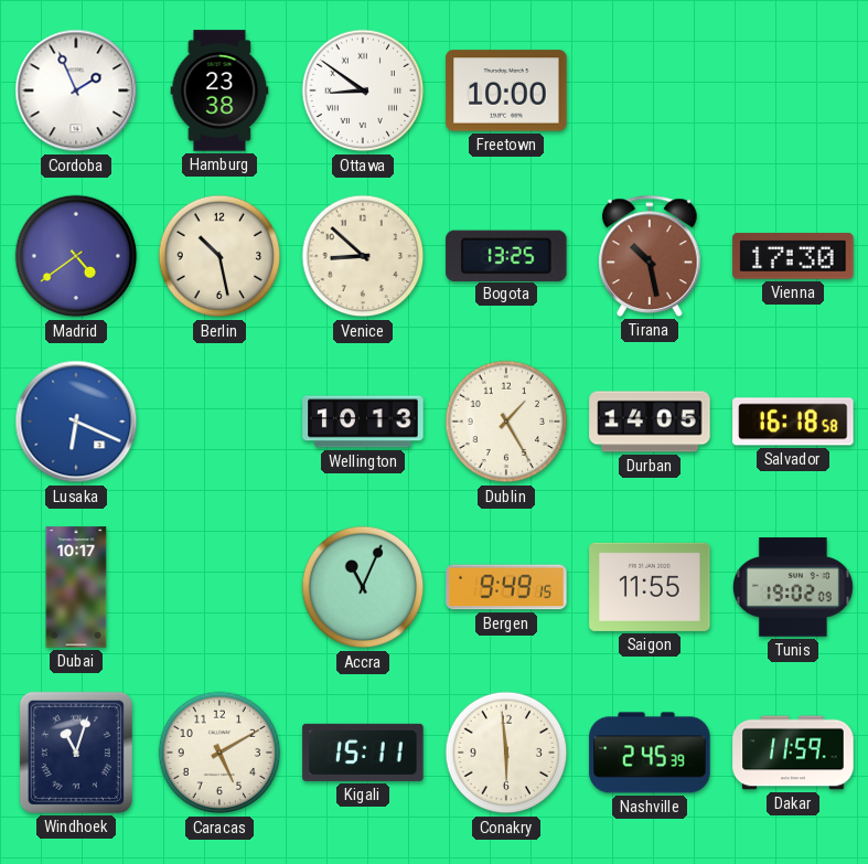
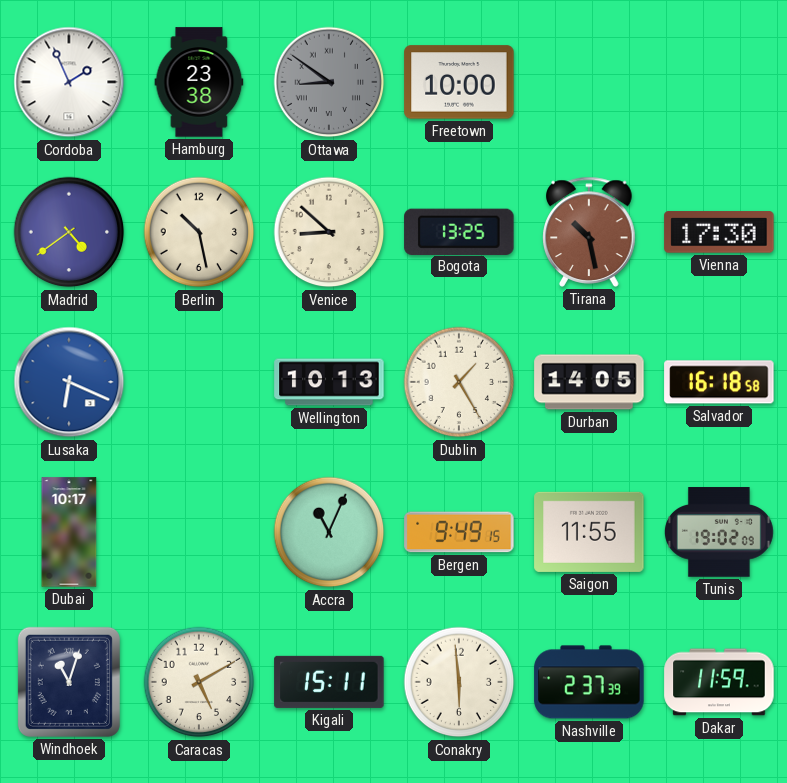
Ottawa dial: white -> grey
Nashville: 2:45 -> 2:37
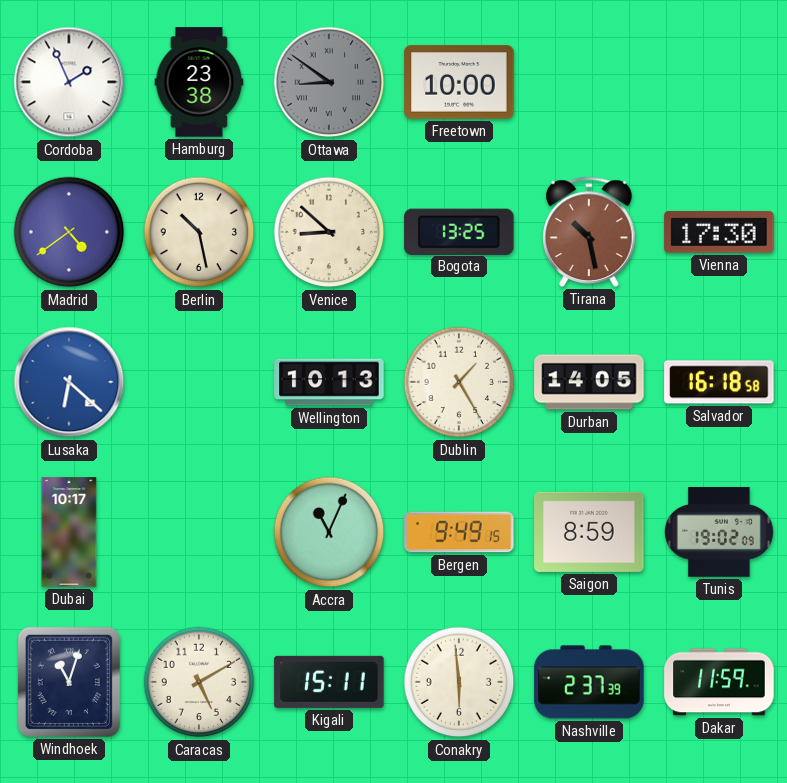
Lusaka: 6:19 -> 6:22
Saigon: 11:55 -> 8:59
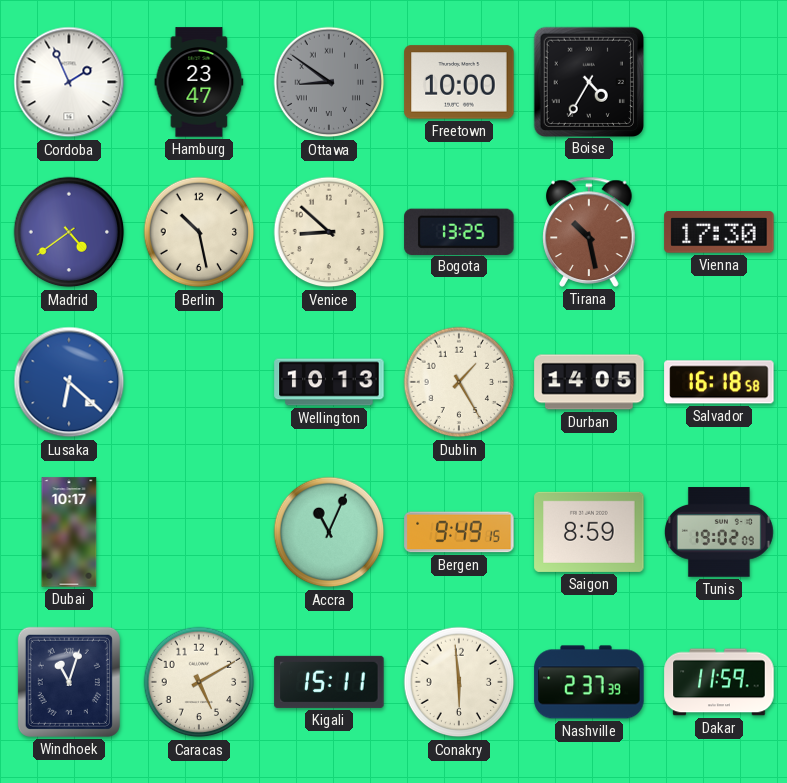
Hamburg: 23:38 -> 23:47
Boise: none -> 4:35
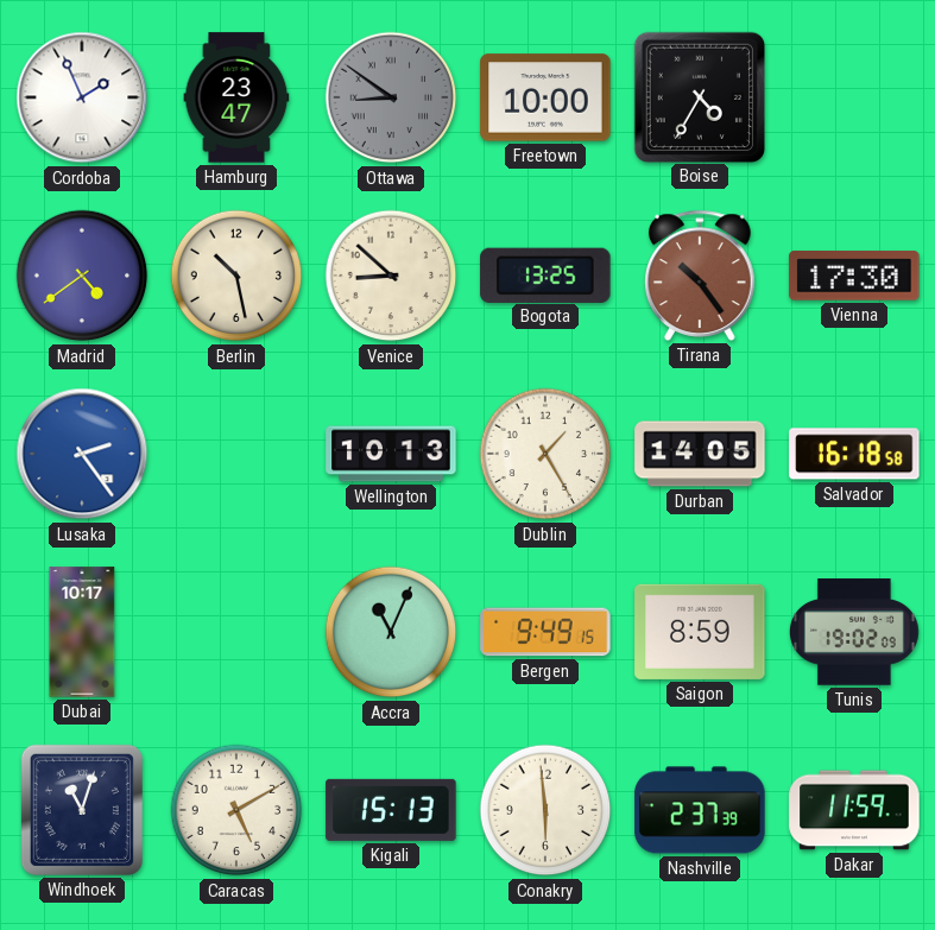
Tirana: 10:28 -> 10:24
Lusaka: 6:22 -> 2:24
Kigali: 15:11 -> 15:13
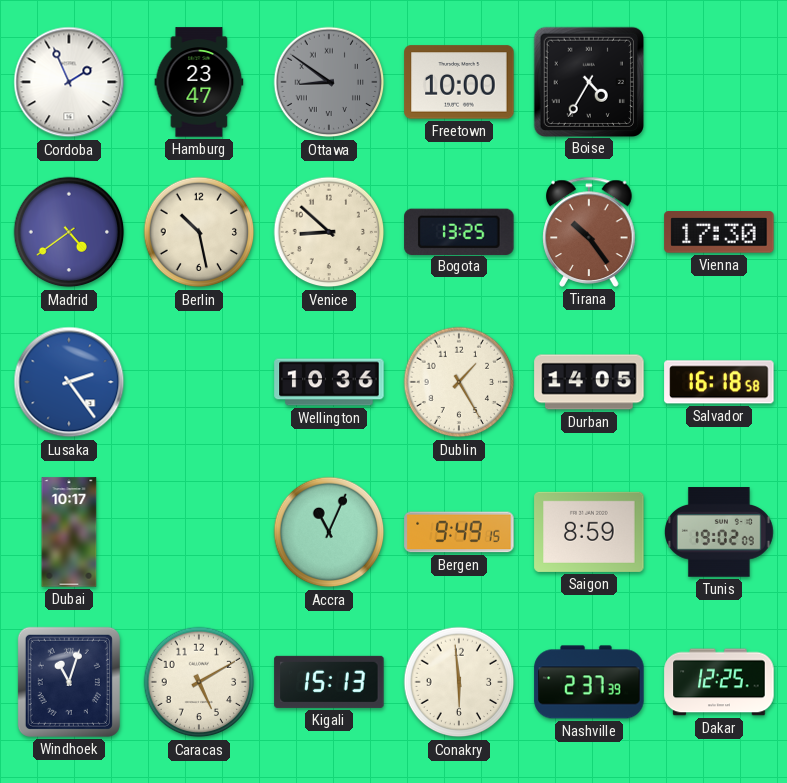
Wellington: 10:13 -> 10:36
Dakar: 11:59 -> 12:25
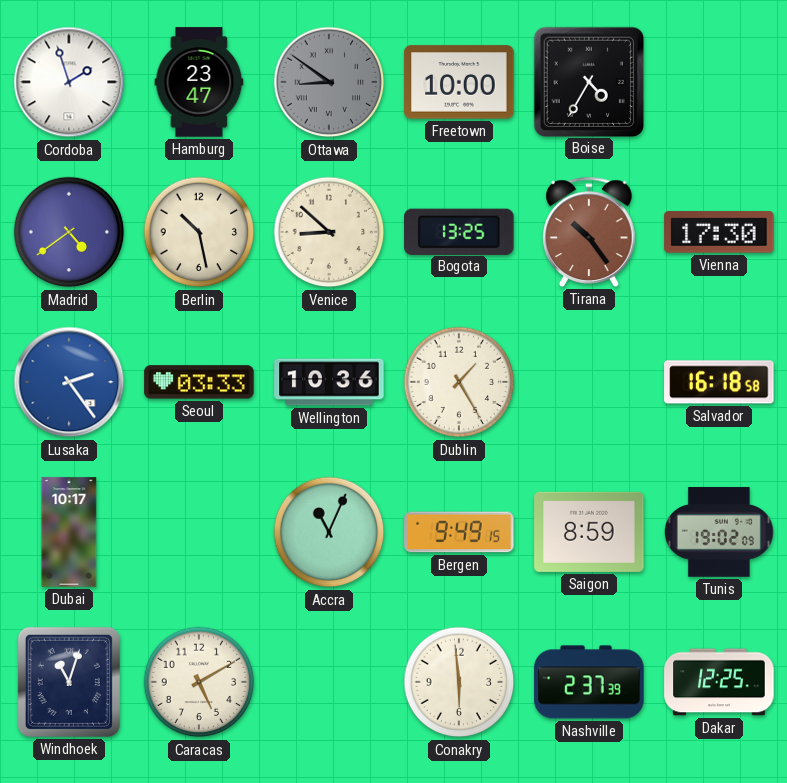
Cordoba: 1:56 -> 1:57
Seoul: none -> 03:33
Durban: 14:05 -> none
Kigali: 15:13 -> none
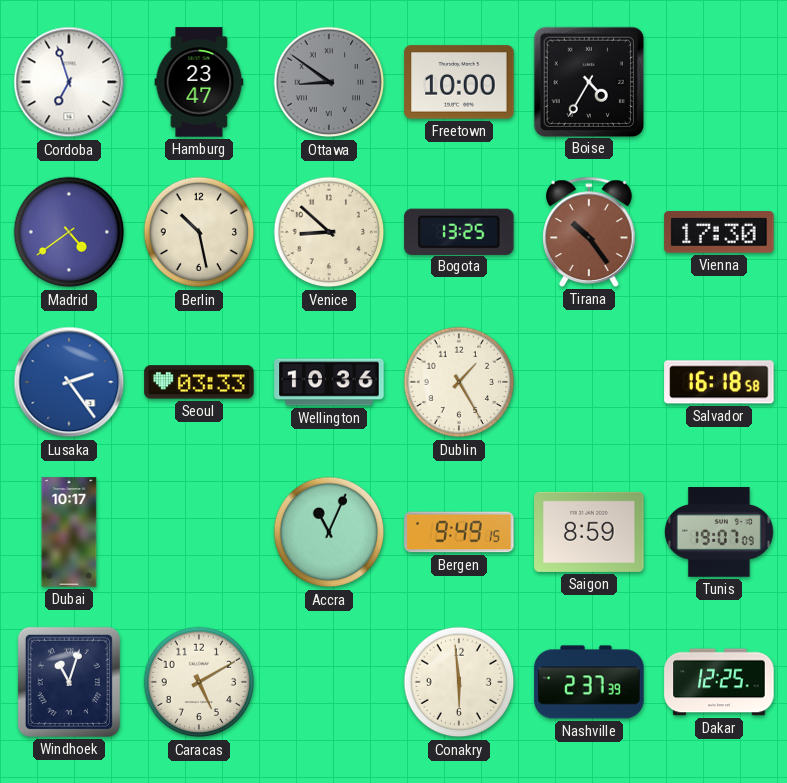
Cordoba: 1:57 -> 6:57
Tunis: 19:02 -> 19:07
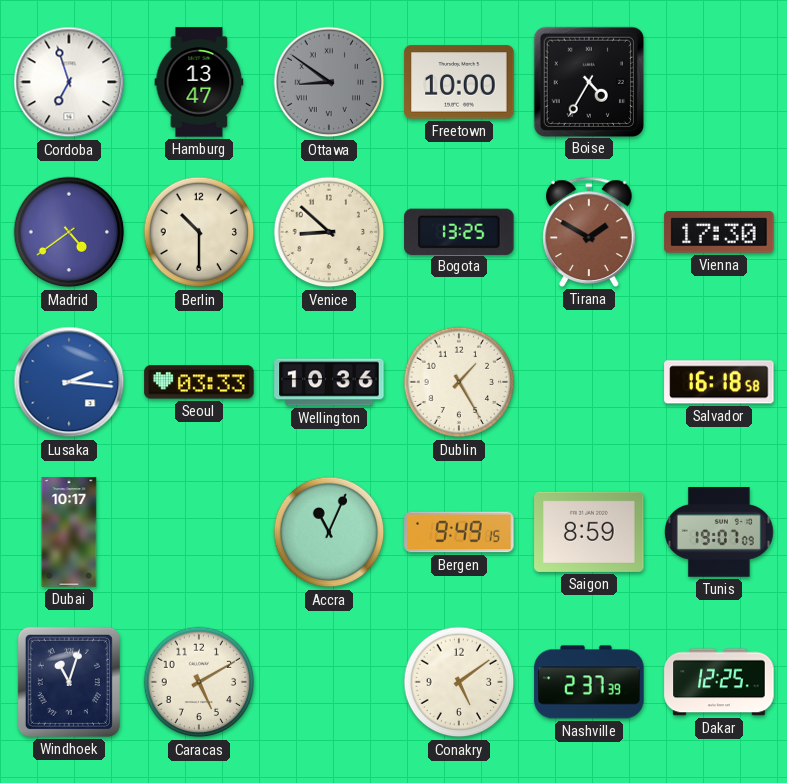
Hamburg: 23:47 -> 13:47
Berlin: 10:28 -> 10:30
Tirana: 10:24 -> 1:50
Lusaka: 2:24 -> 2:16
Conakry: 5:59 -> 5:09
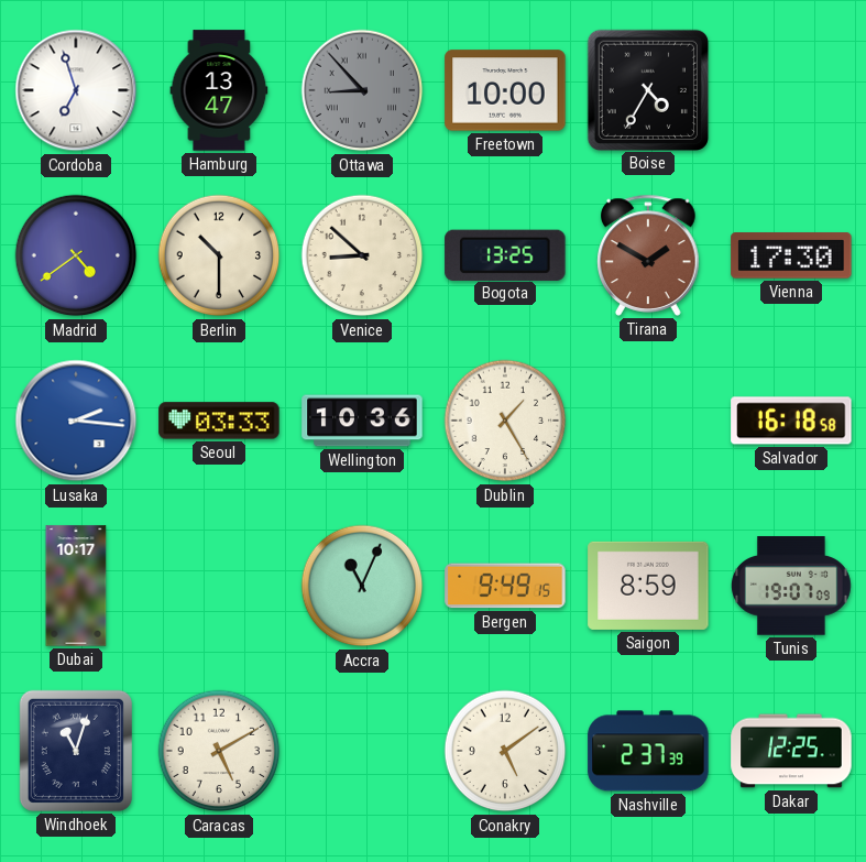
Ottawa: 8:51 -> 8:53
